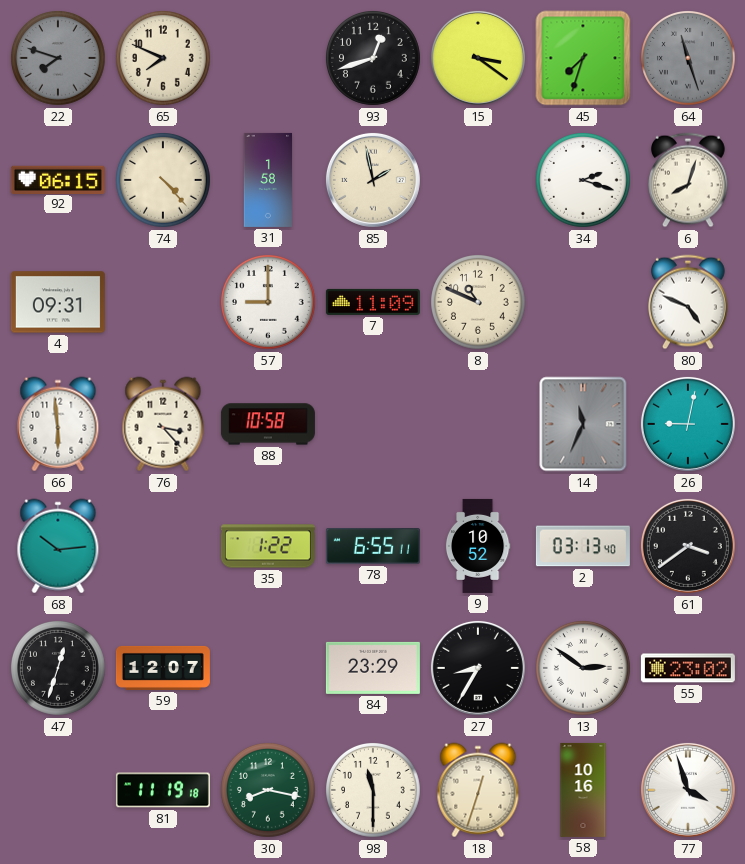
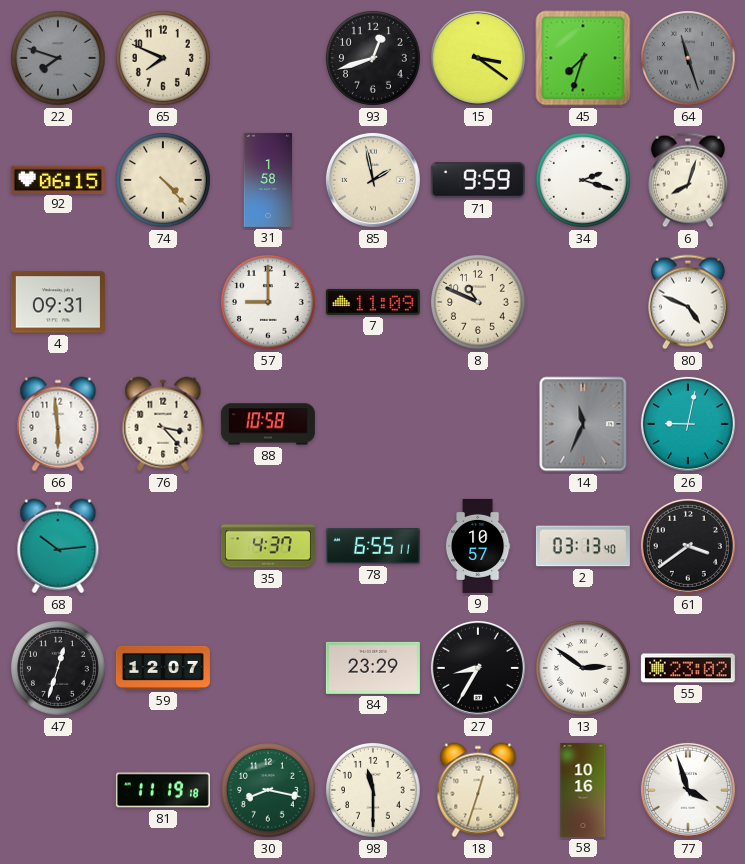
71: none -> 9:59
35: 1:22 -> 4:37
9: 10:52 -> 10:57
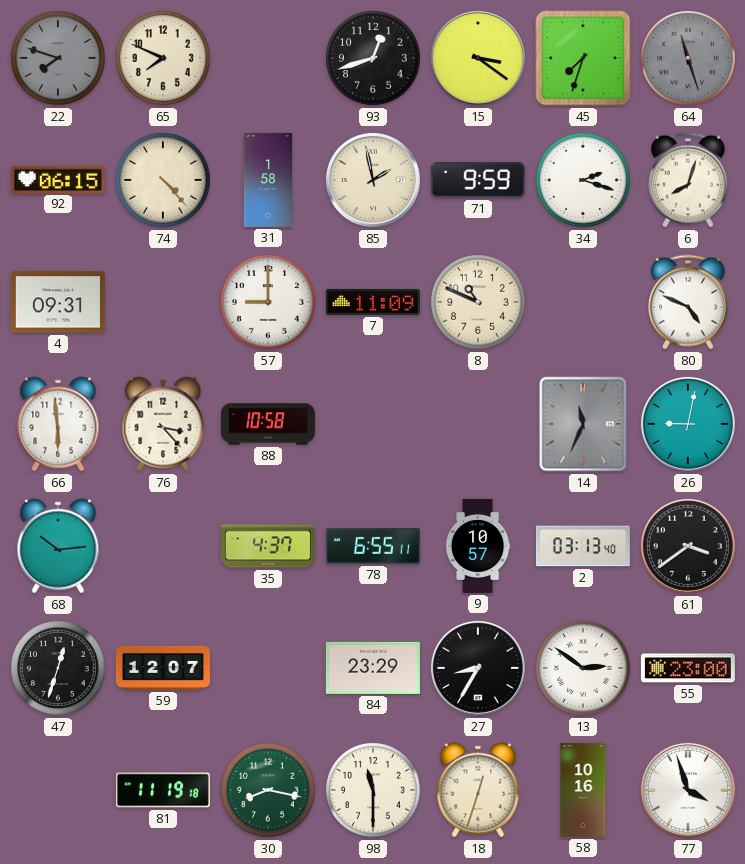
55: 23:02 -> 23:00
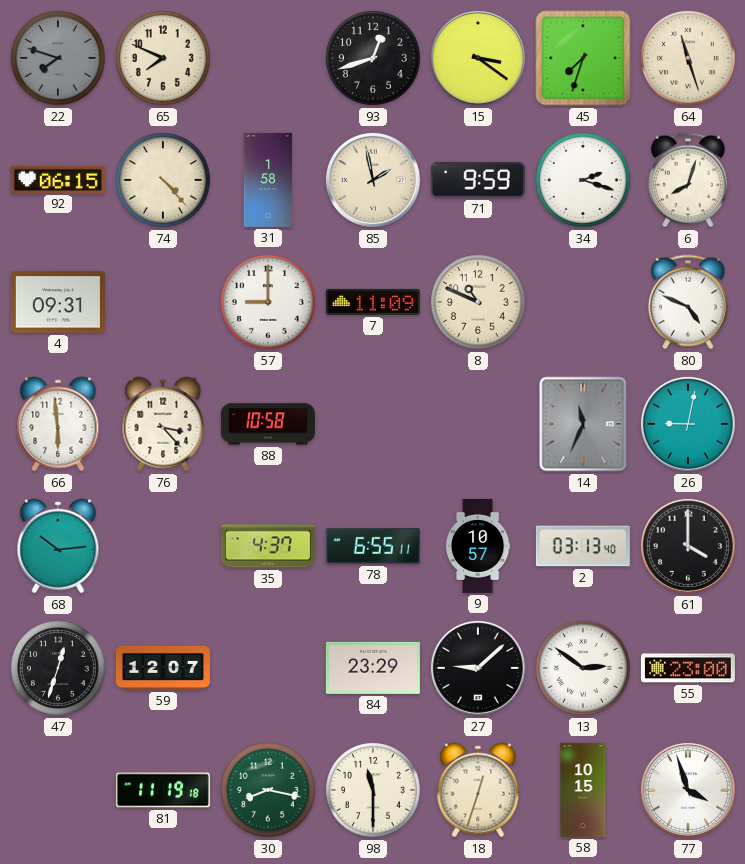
64 dial: grey -> cream
61: 3:39 -> 4:00
27: 8:35 -> 9:08
58: 10:16 -> 10:15
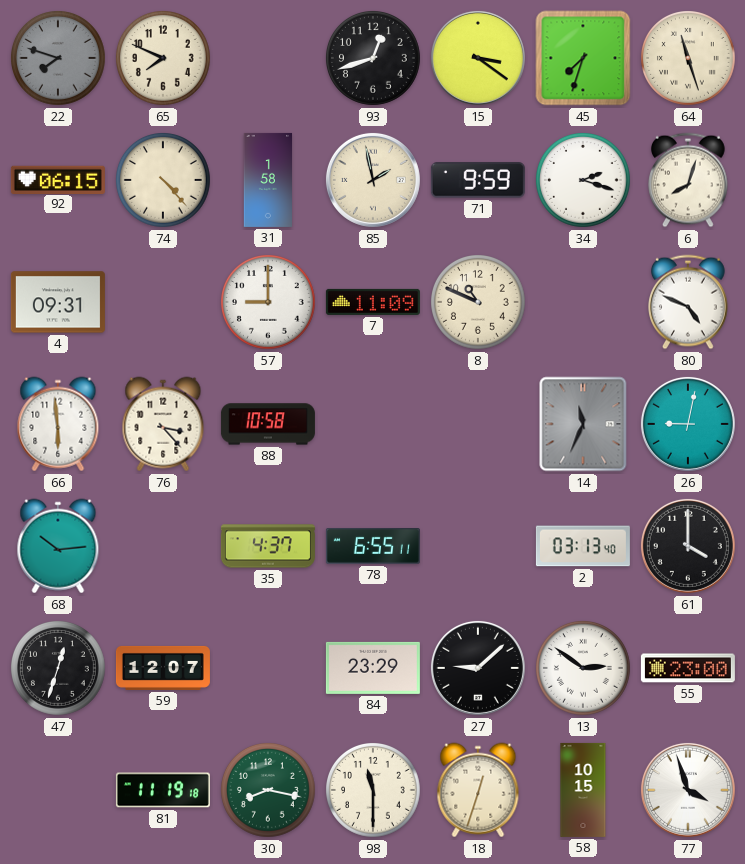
9: 10:57 -> none
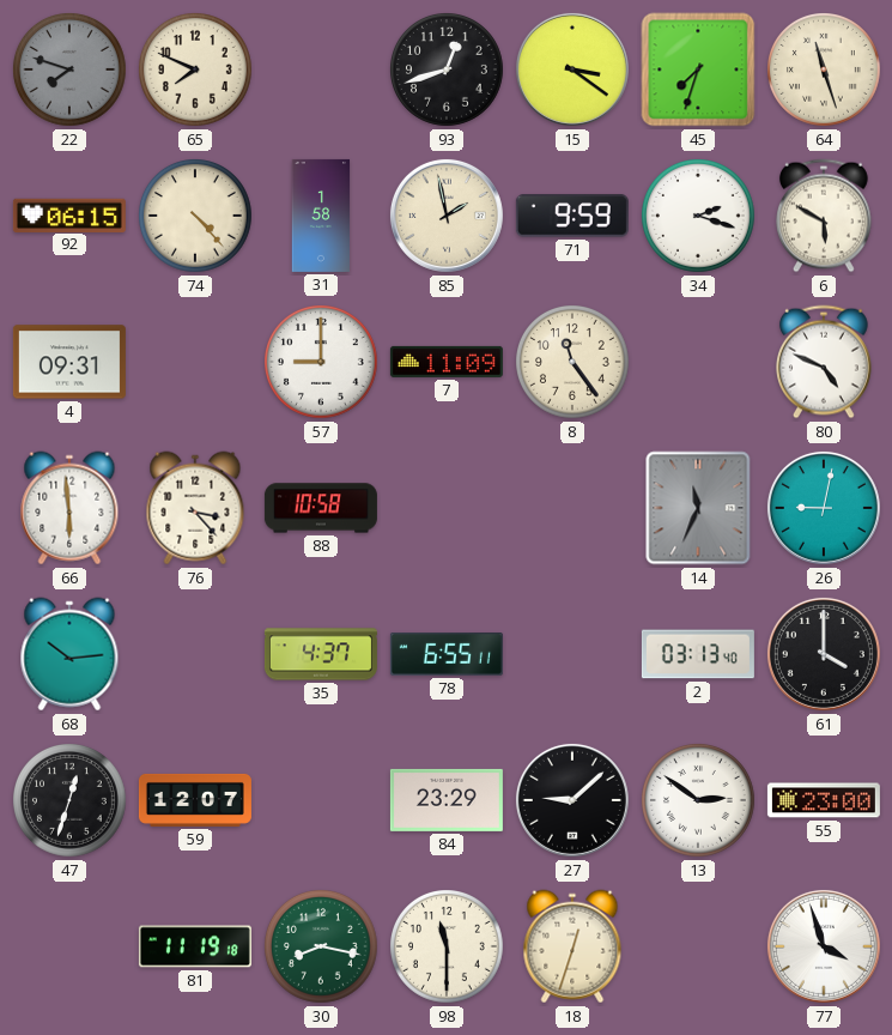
6: 8:03 -> 5:50
8: 10:49 -> 11:24
58: 10:15 -> none
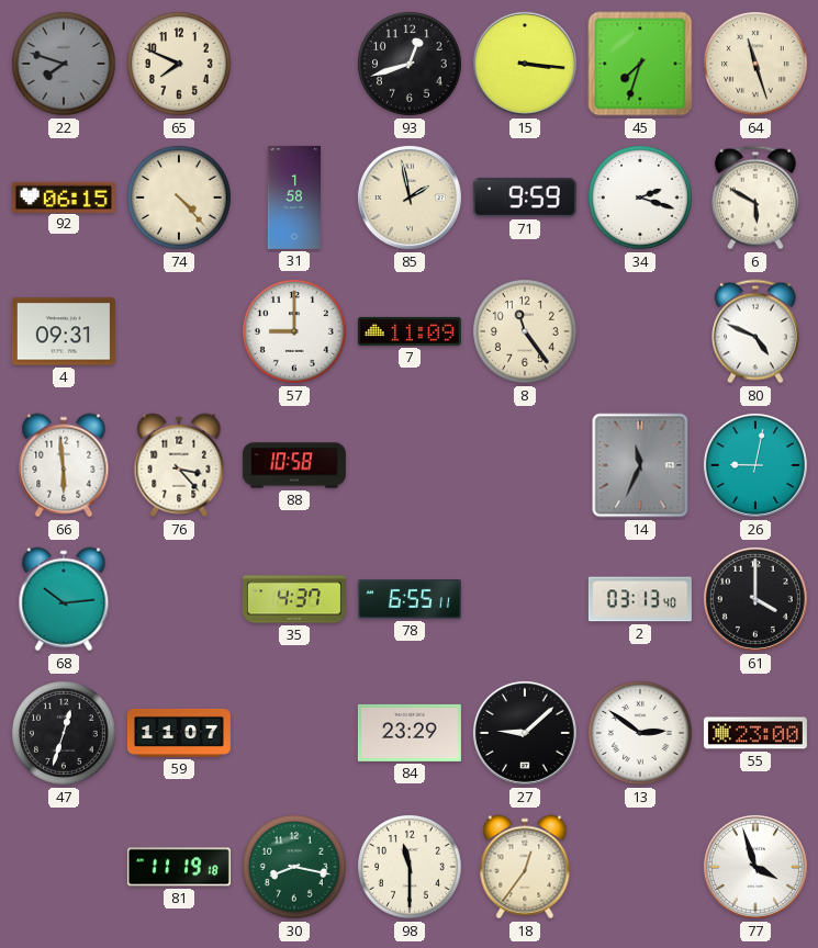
15: 3:21 -> 3:16
59: 12:07 -> 11:07
18: 12:33 -> 12:36
